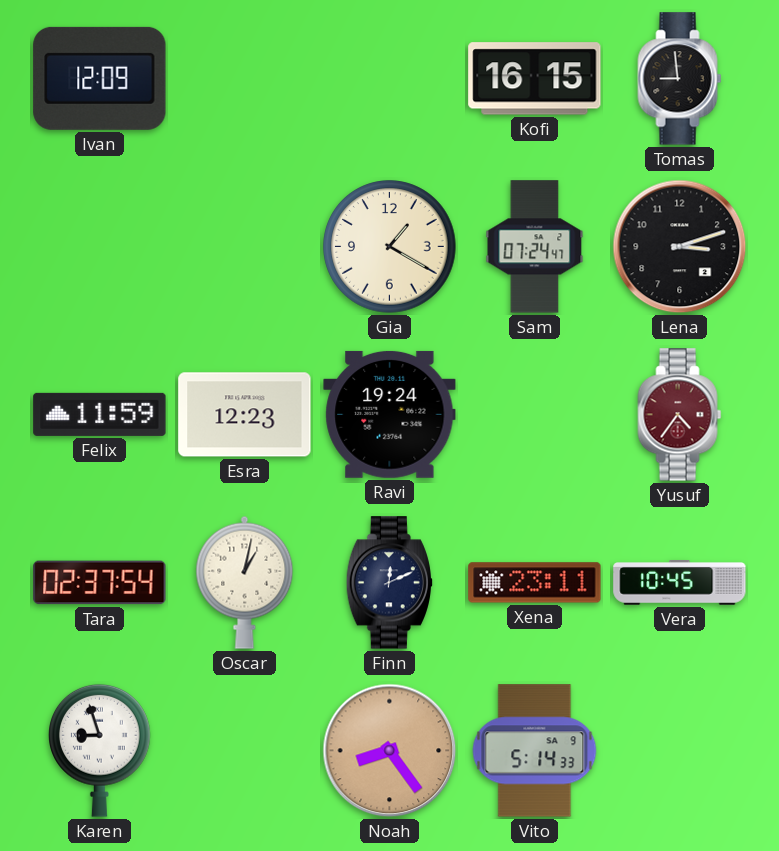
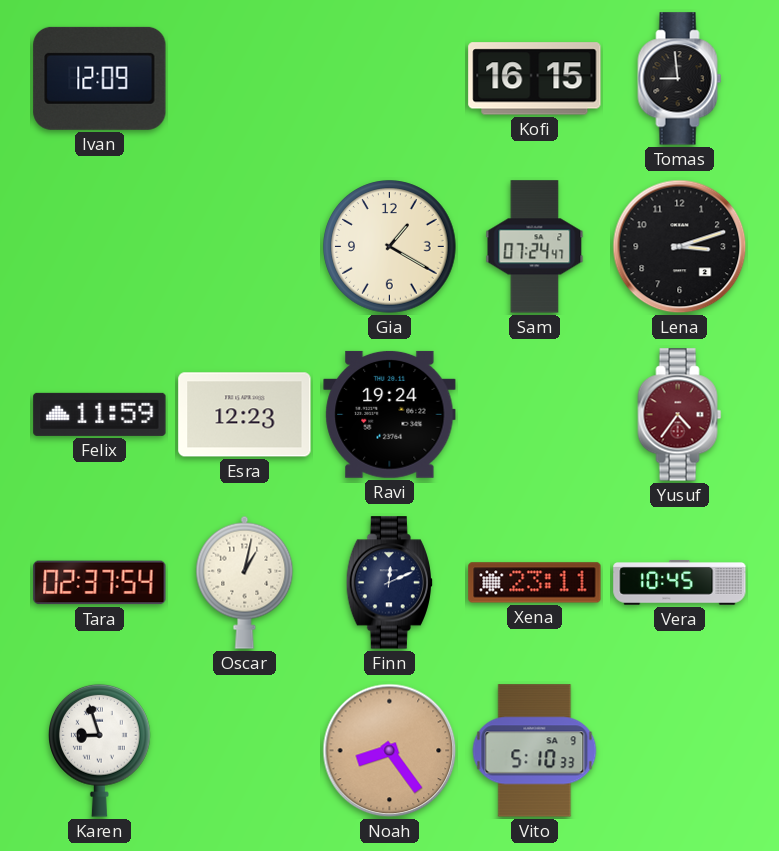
Vito: 5:14 -> 5:10
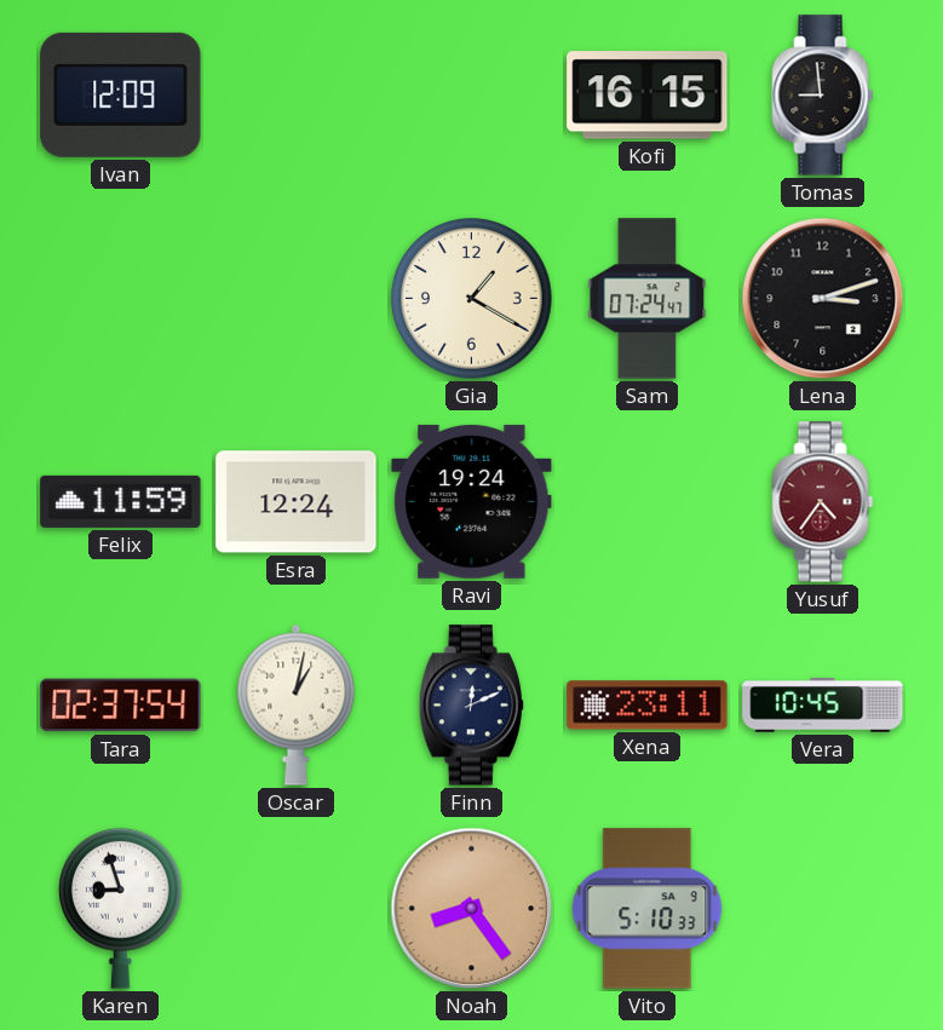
Esra: 12:23 -> 12:24
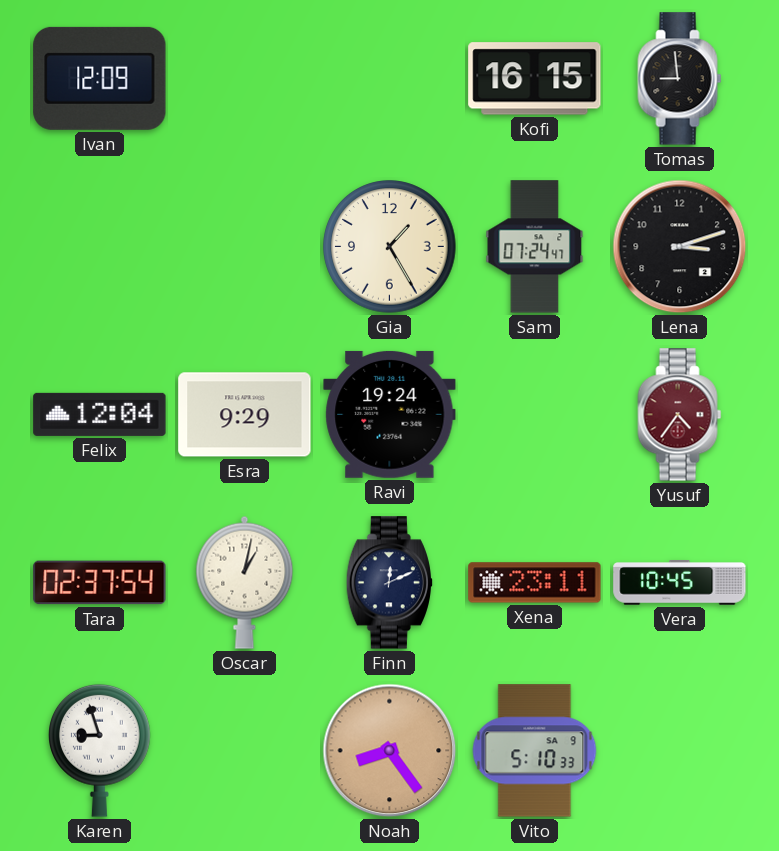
Gia: 1:20 -> 1:25
Felix: 11:59 -> 12:04
Esra: 12:24 -> 9:29
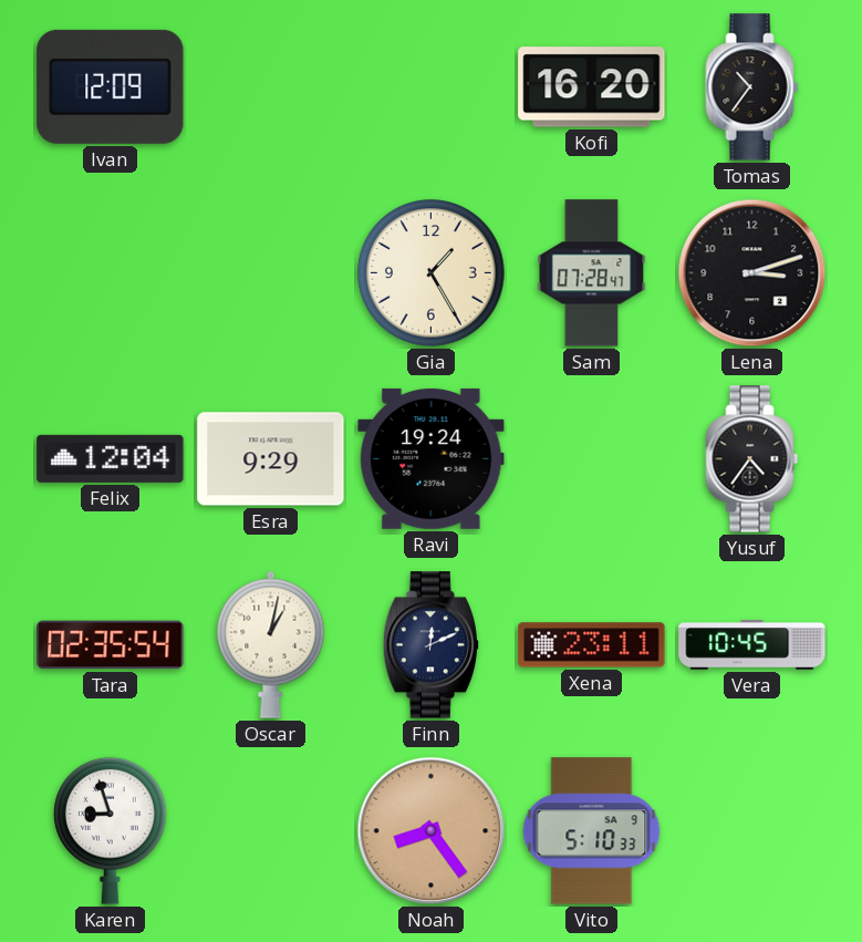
Kofi: 16:15 -> 16:20
Tomas: 8:59 -> 10:36
Sam: 07:24 -> 07:28
Yusuf dial: burgundy -> black
Tara: 02:37 -> 02:35
